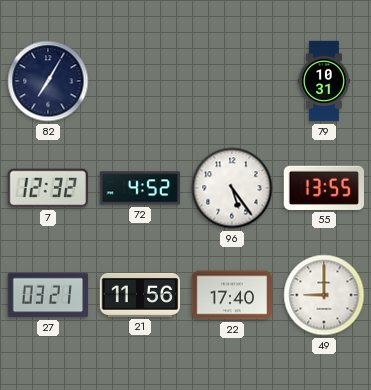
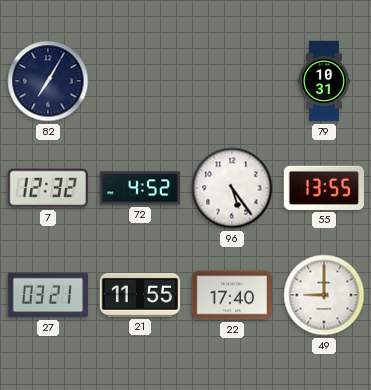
21: 11:56 -> 11:55
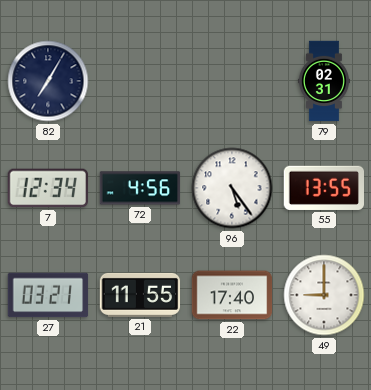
79: 10:31 -> 02:31
7: 12:32 -> 12:34
72: 4:52 -> 4:56
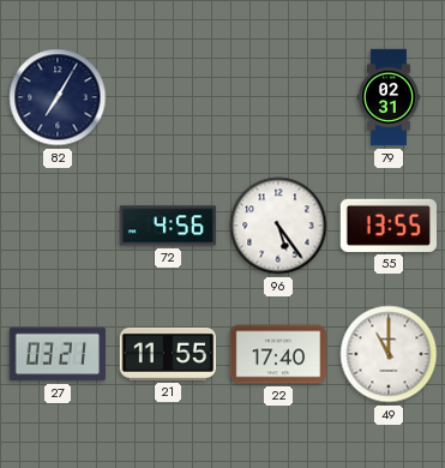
7: 12:34 -> none
49: 9:00 -> 11:00
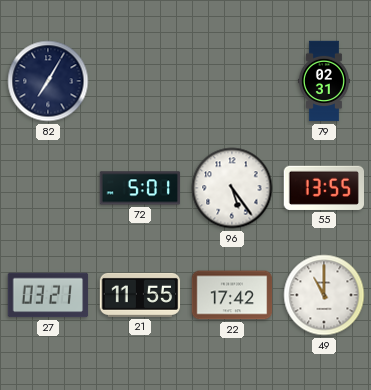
72: 4:56 -> 5:01
22: 17:40 -> 17:42
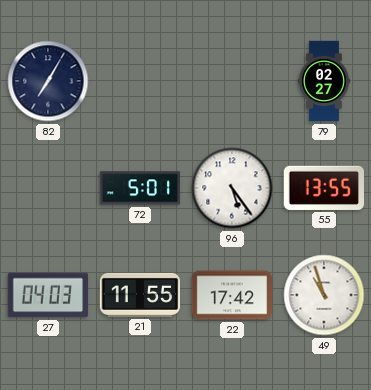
79: 02:31 -> 02:27
27: 03:21 -> 04:03
49: 11:00 -> 10:57
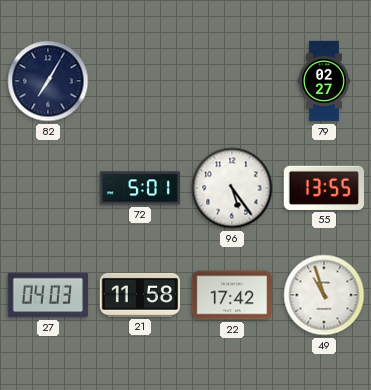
21: 11:55 -> 11:58
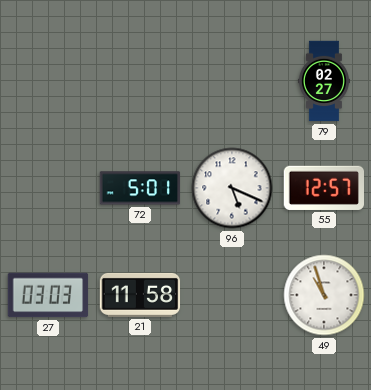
82: 7:05 -> none
96: 5:24 -> 5:19
55: 13:55 -> 12:57
27: 04:03 -> 03:03
22: 17:42 -> none
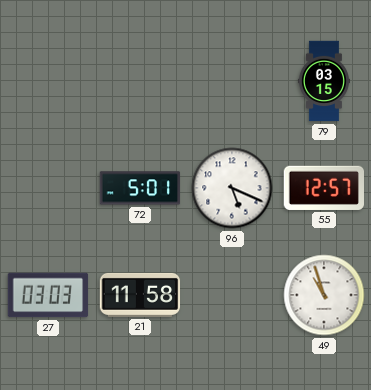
79: 02:27 -> 03:15
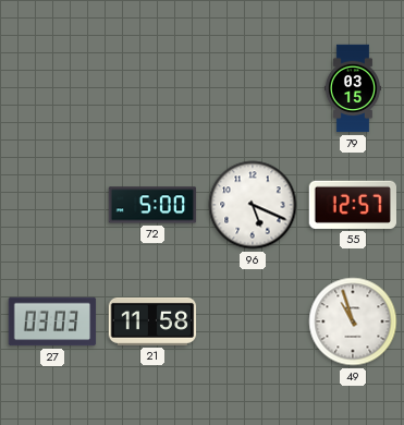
72: 5:01 -> 5:00
